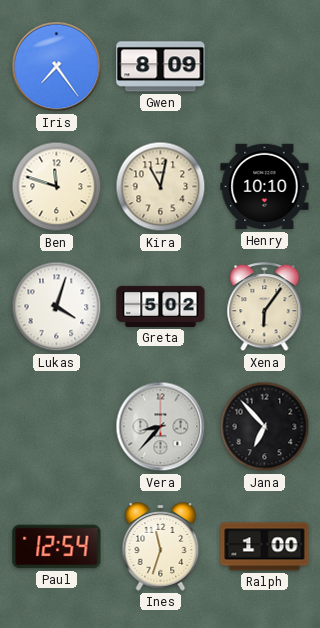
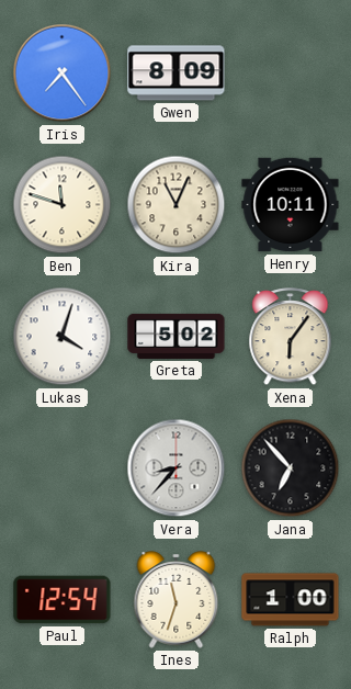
Kira: 11:02 -> 11:04
Henry: 10:10 -> 10:11
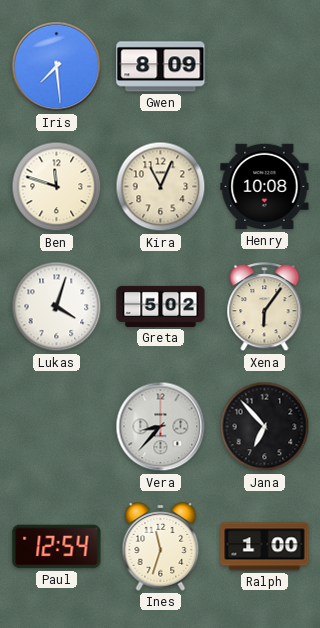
Iris: 7:24 -> 7:29
Henry: 10:11 -> 10:08
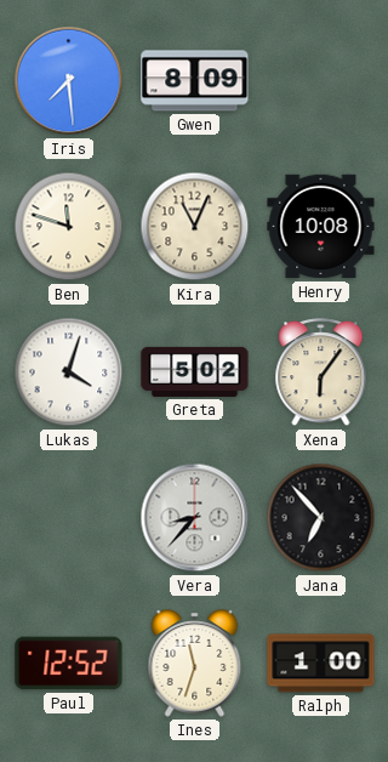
Paul: 12:54 -> 12:52
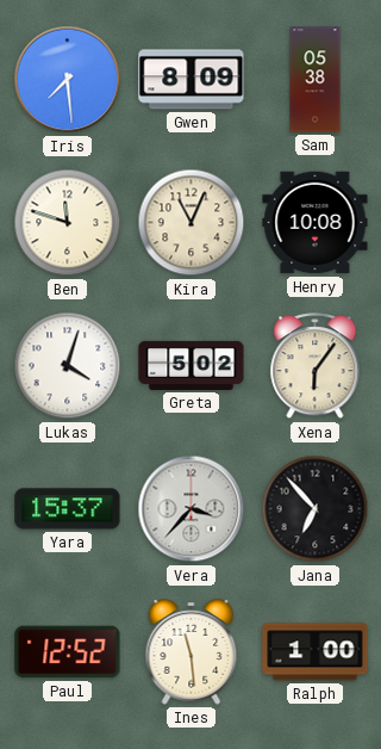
Sam: none -> 05:38
Yara: none -> 15:37
Vera: 8:37 -> 3:37
Ines: 11:33 -> 11:29
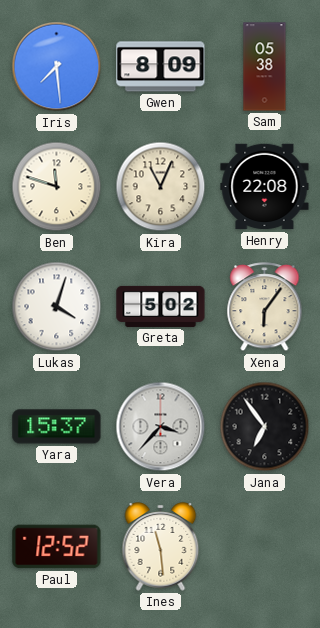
Henry: 10:08 -> 22:08
Jana: 6:53 -> 6:54
Ralph: 1:00 -> none
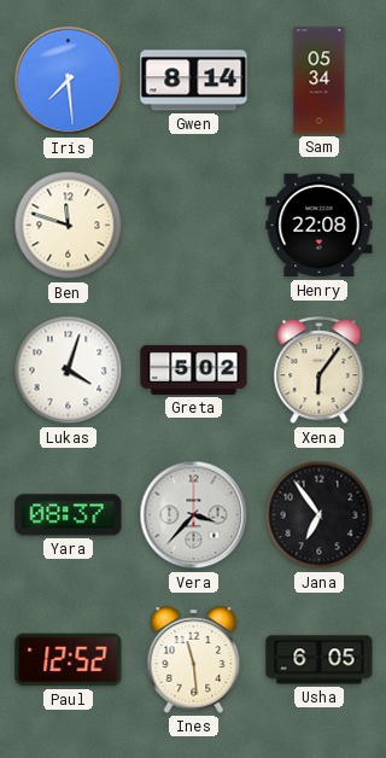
Gwen: 8:09 -> 8:14
Sam: 05:38 -> 05:34
Kira: 11:04 -> none
Yara: 15:37 -> 08:37
Usha: none -> 6:05
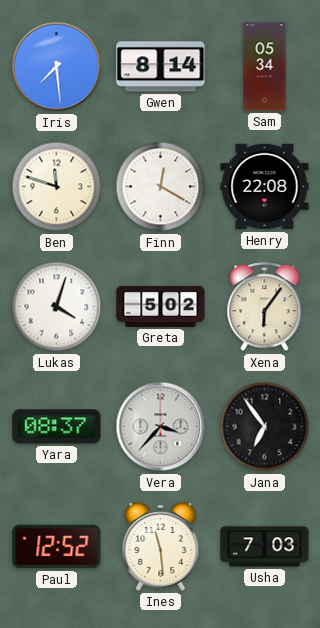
Finn: none -> 12:20
Usha: 6:05 -> 7:03
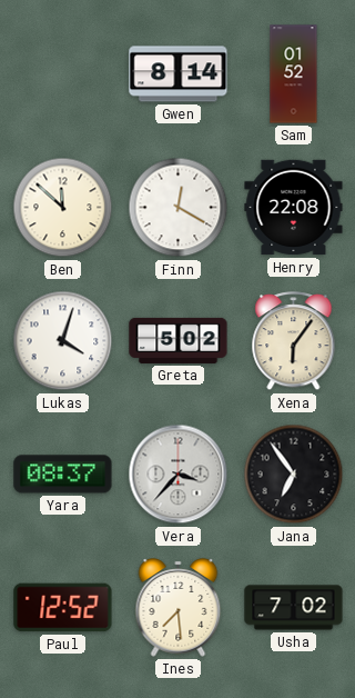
Iris: 7:29 -> none
Sam: 05:34 -> 01:52
Ben: 11:48 -> 11:52
Ines: 11:29 -> 7:29
Usha: 7:03 -> 7:02
